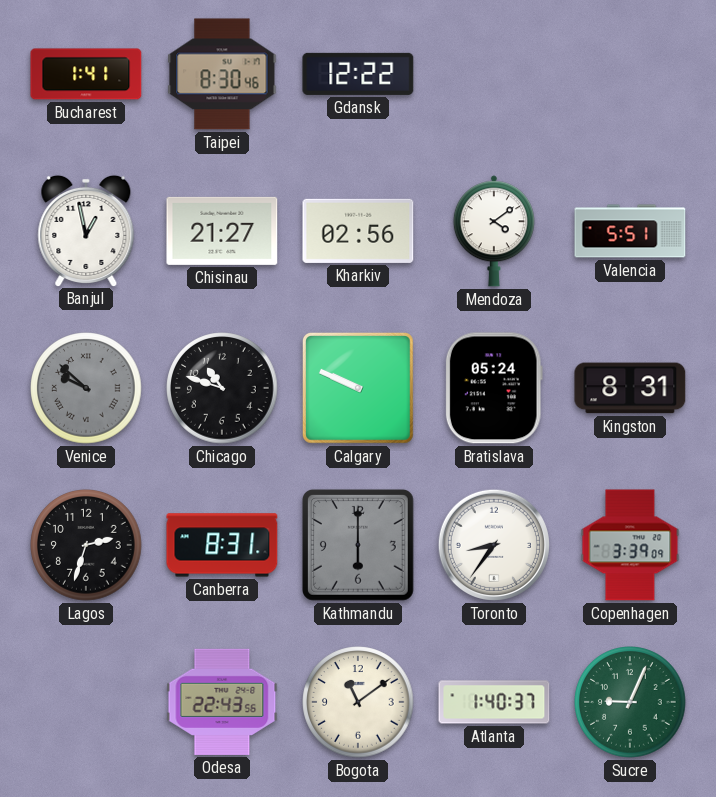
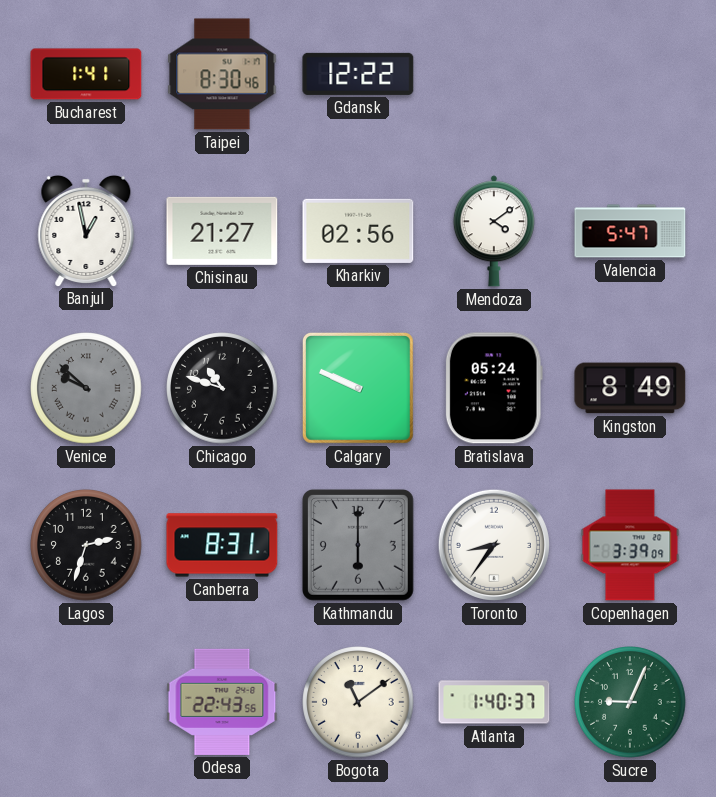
Valencia: 5:51 -> 5:47
Kingston: 8:31 -> 8:49
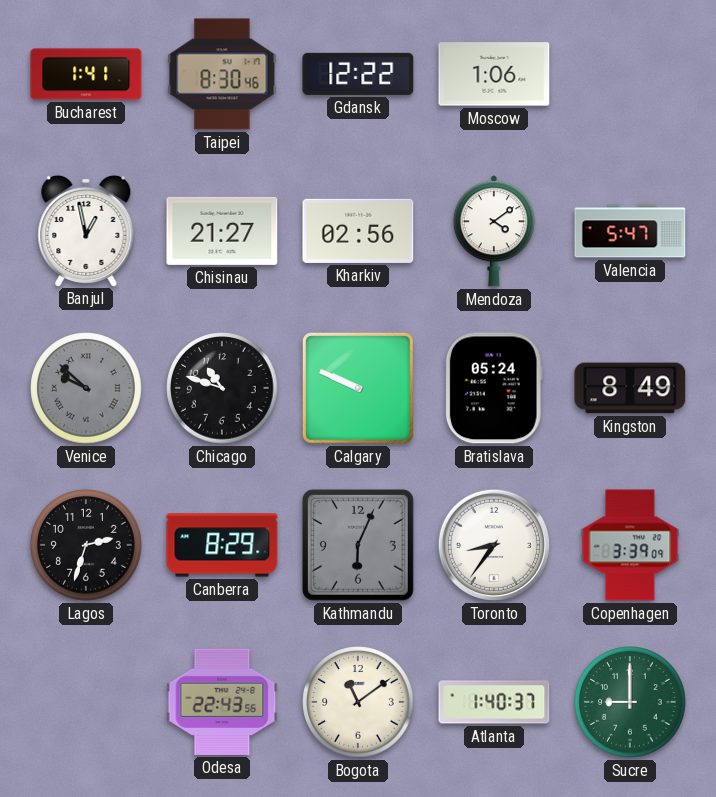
Moscow: none -> 1:06
Canberra: 8:31 -> 8:29
Kathmandu: 6:00 -> 6:04
Sucre: 9:04 -> 9:00
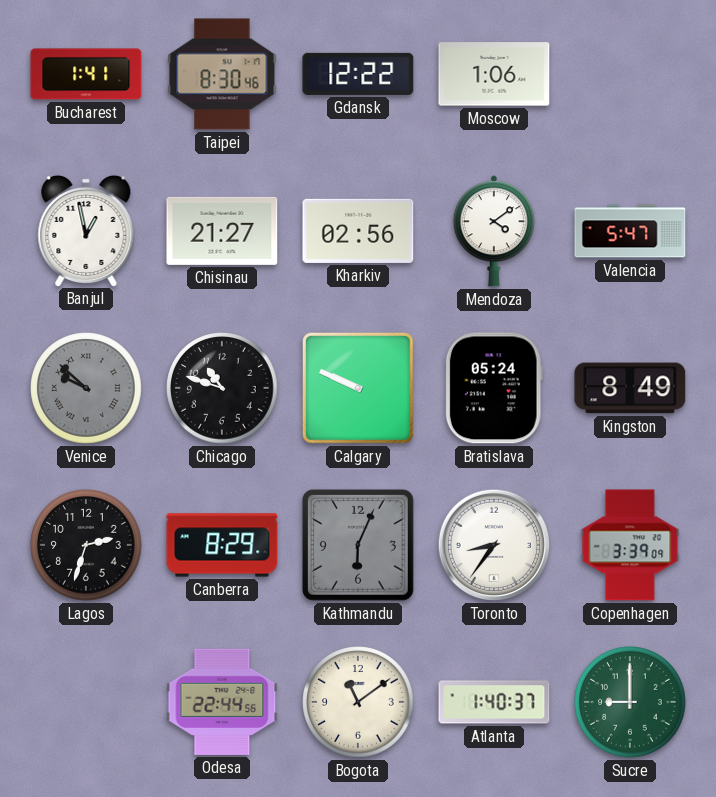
Odesa: 22:43 -> 22:44
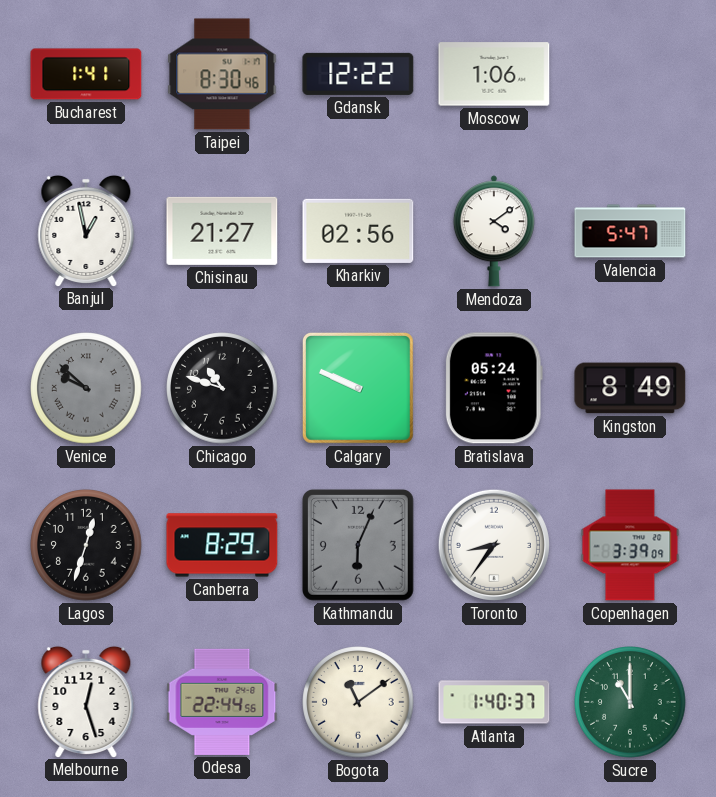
Lagos: 2:33 -> 12:33
Melbourne: none -> 12:27
Sucre: 9:00 -> 11:00
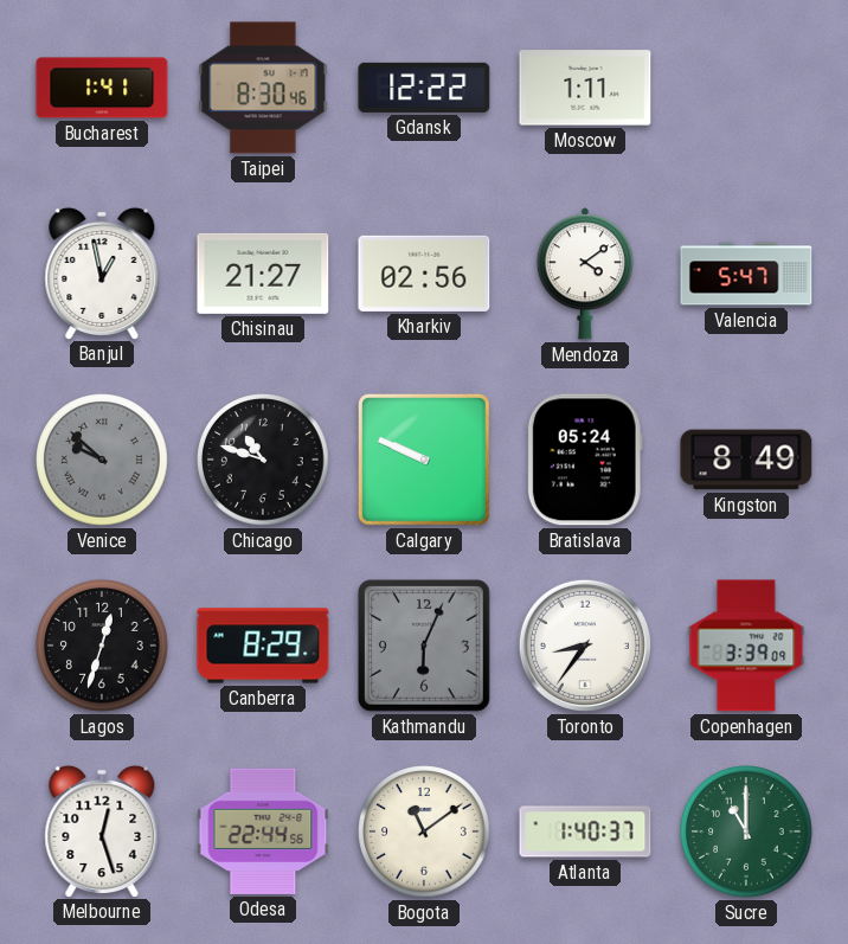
Moscow: 1:06 -> 1:11
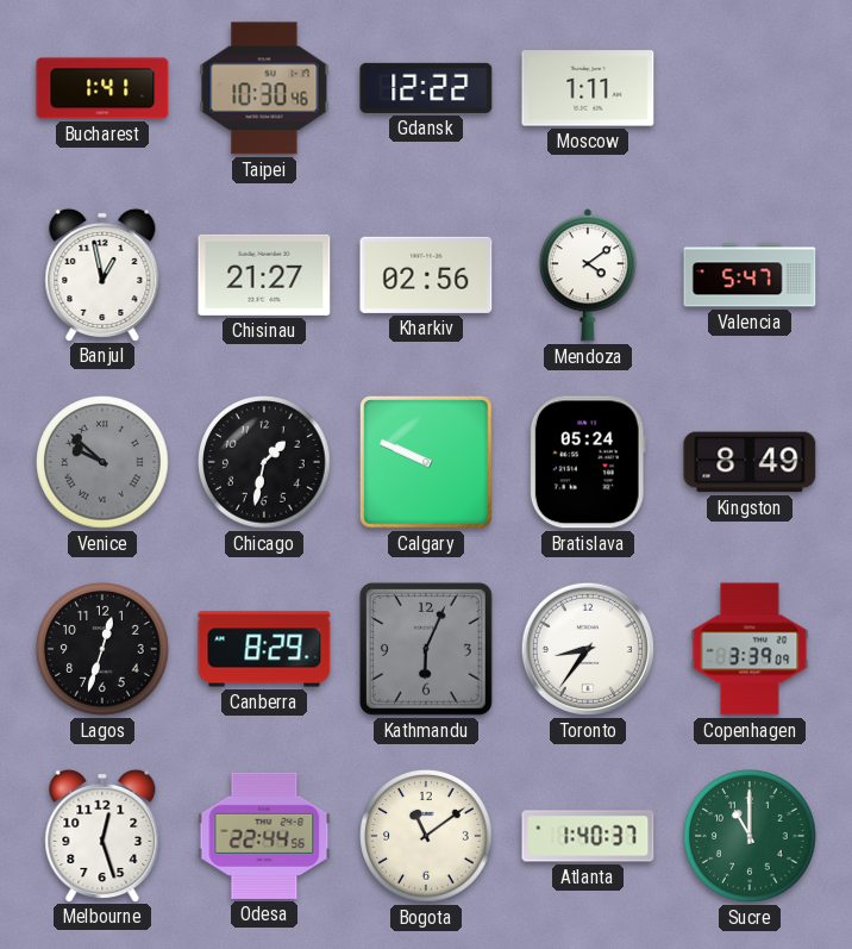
Taipei: 8:30 -> 10:30
Chicago: 10:48 -> 1:32
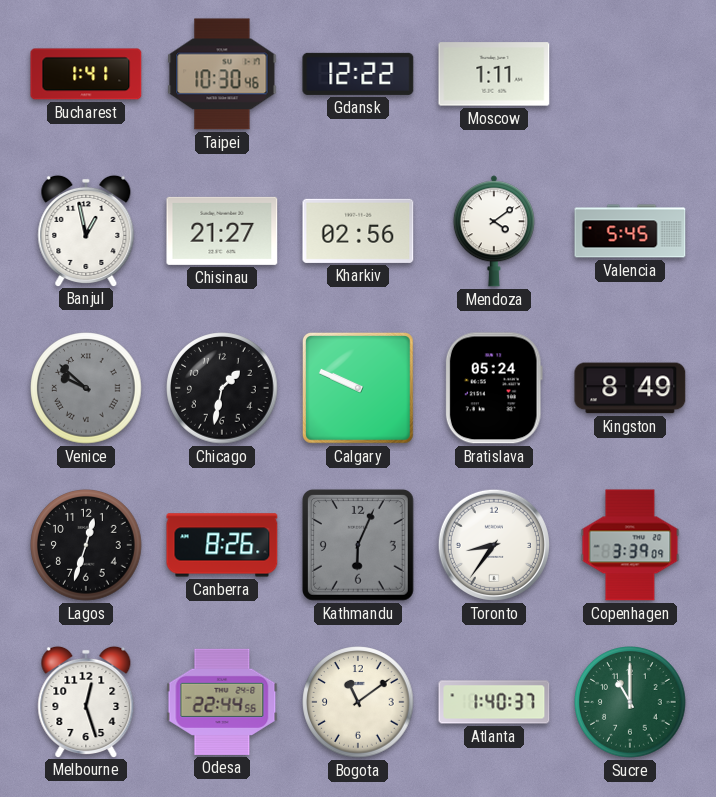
Valencia: 5:47 -> 5:45
Canberra: 8:29 -> 8:26
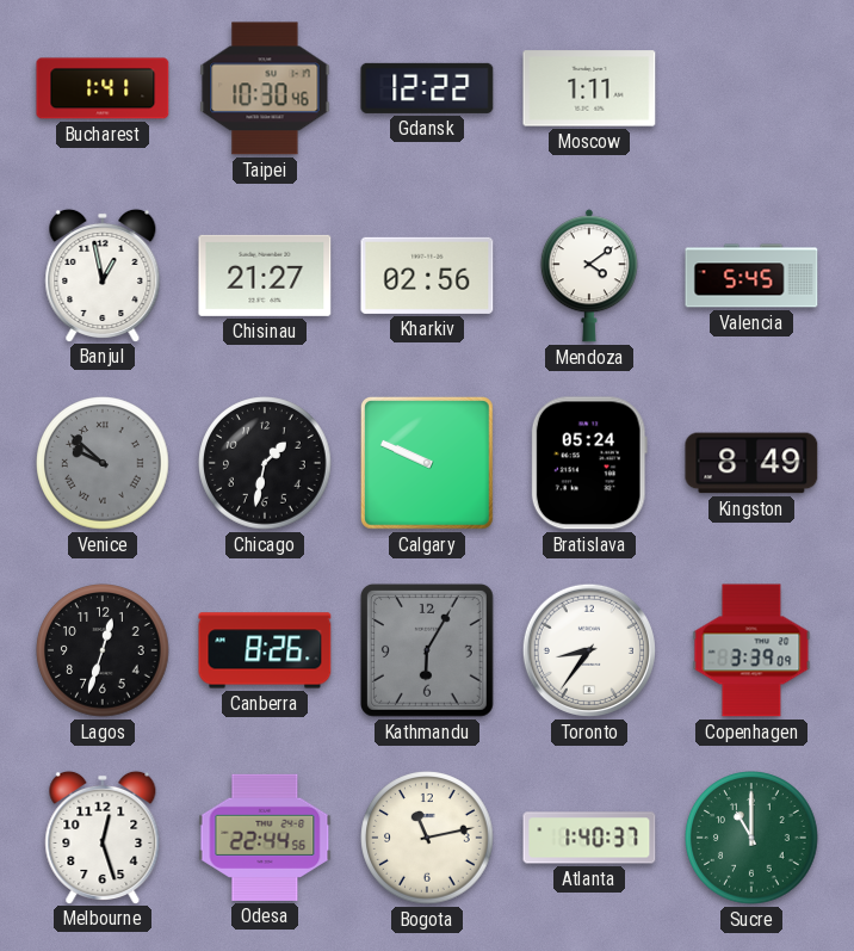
Kathmandu: 6:04 -> 6:05
Bogota: 11:09 -> 11:13
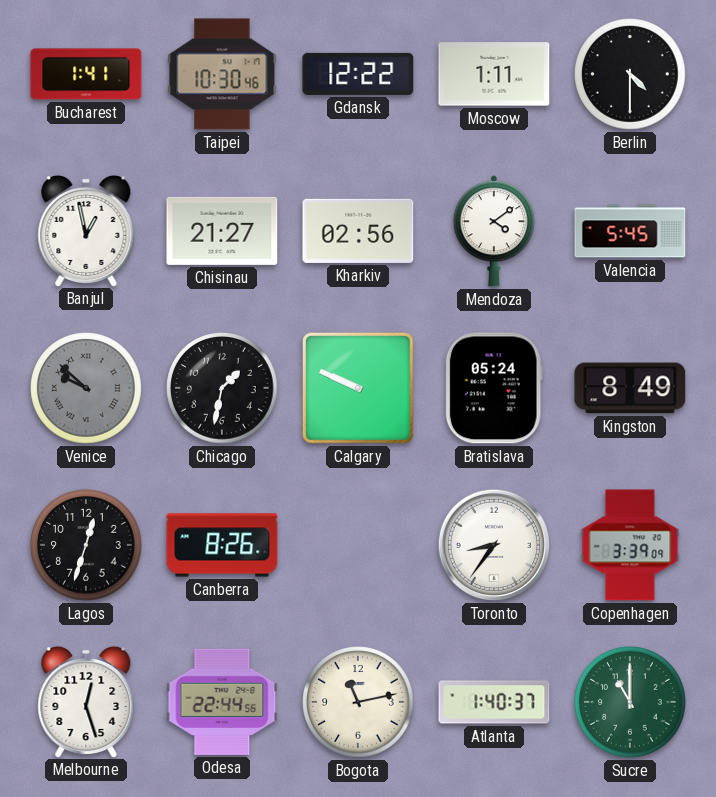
Berlin: none -> 4:30
Kathmandu: 6:05 -> none
